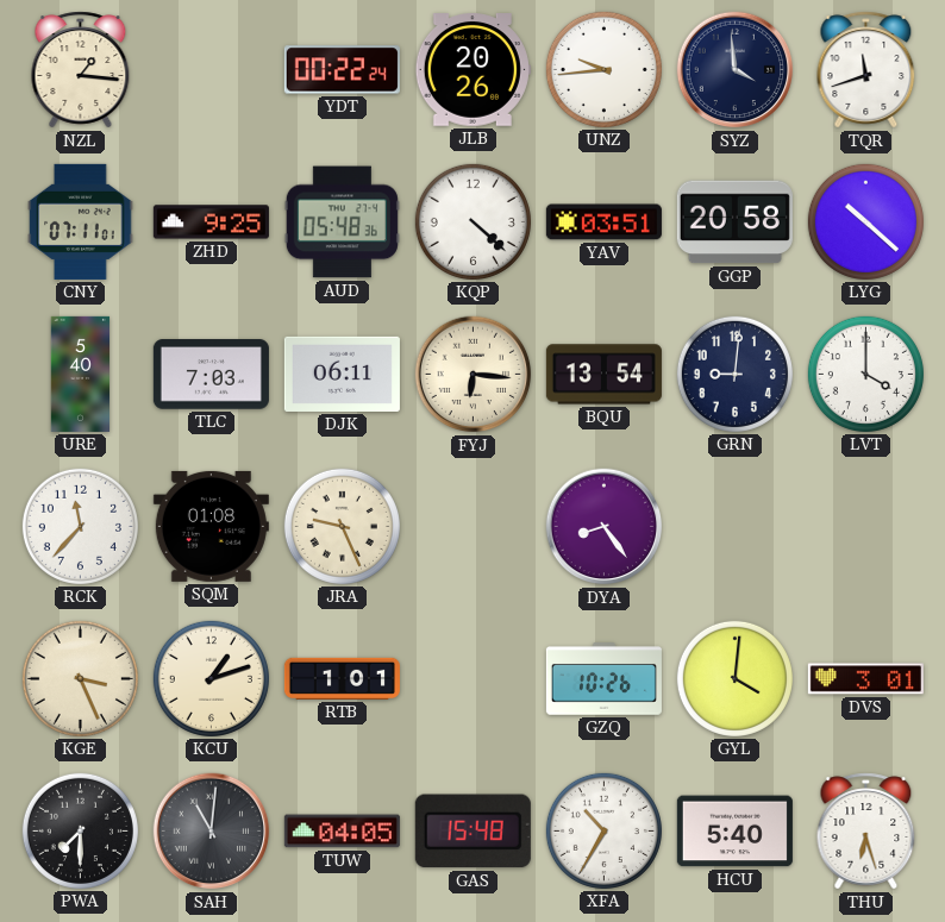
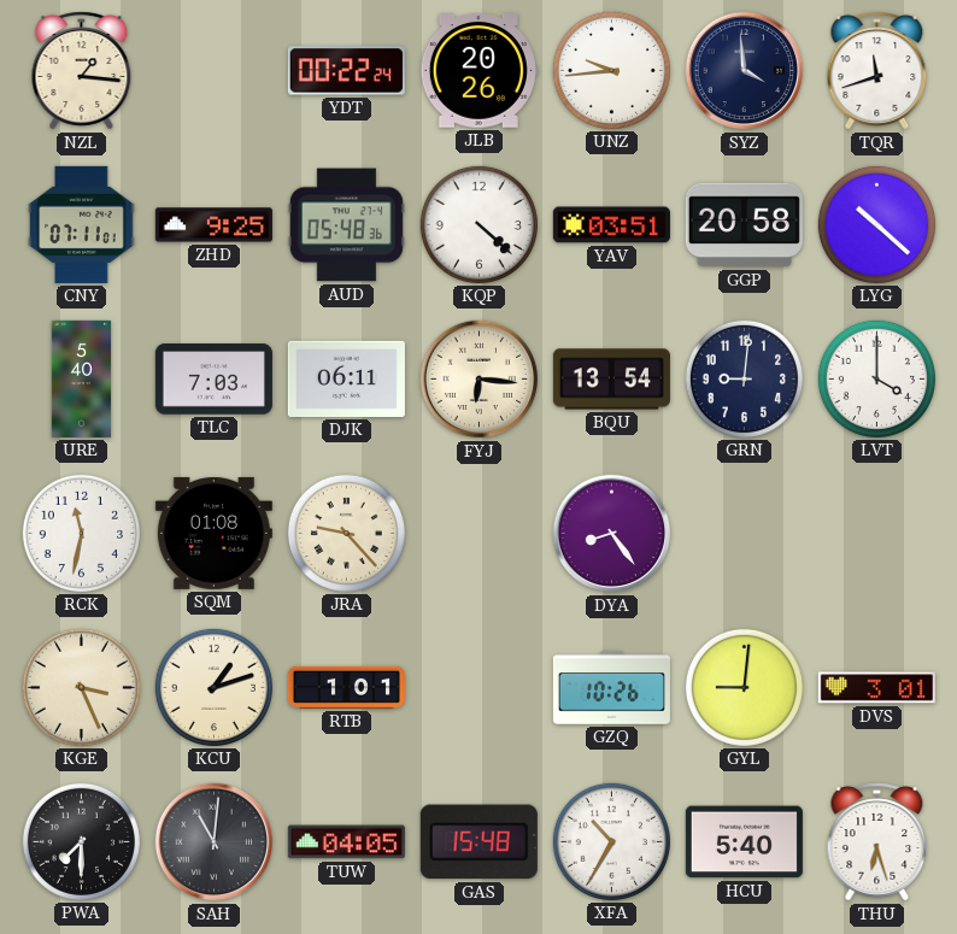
RCK: 11:37 -> 11:32
JRA: 9:26 -> 9:23
GYL: 4:01 -> 9:01
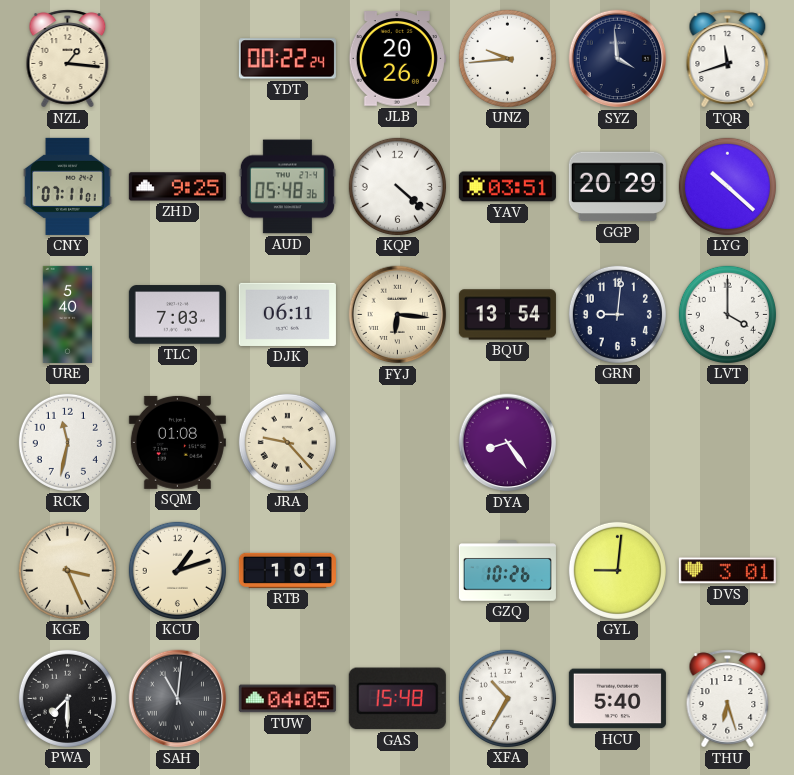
GGP: 20:58 -> 20:29
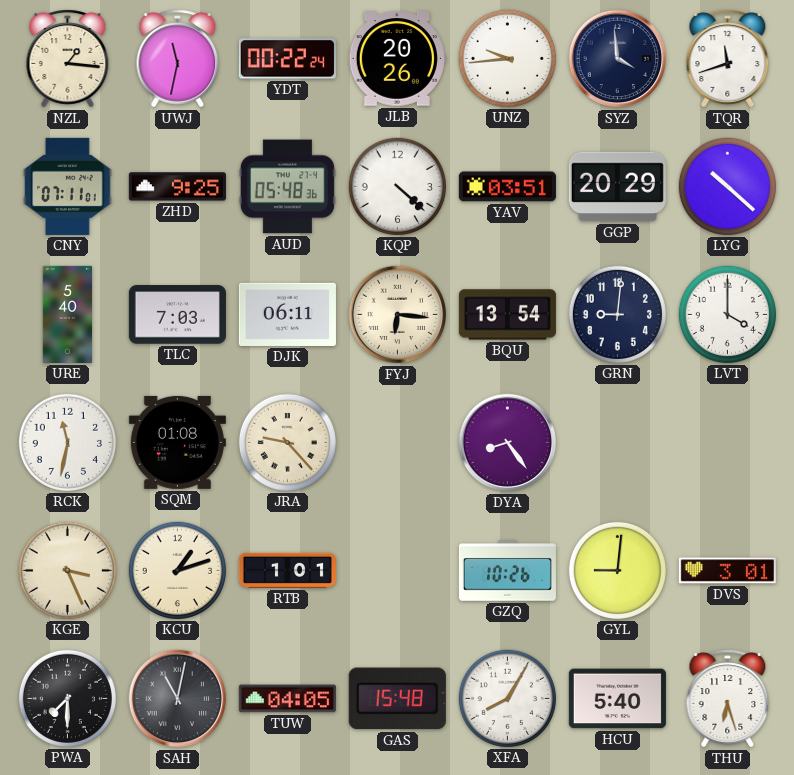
UWJ: none -> 11:32
SAH: 11:01 -> 11:02
XFA: 10:35 -> 8:05
